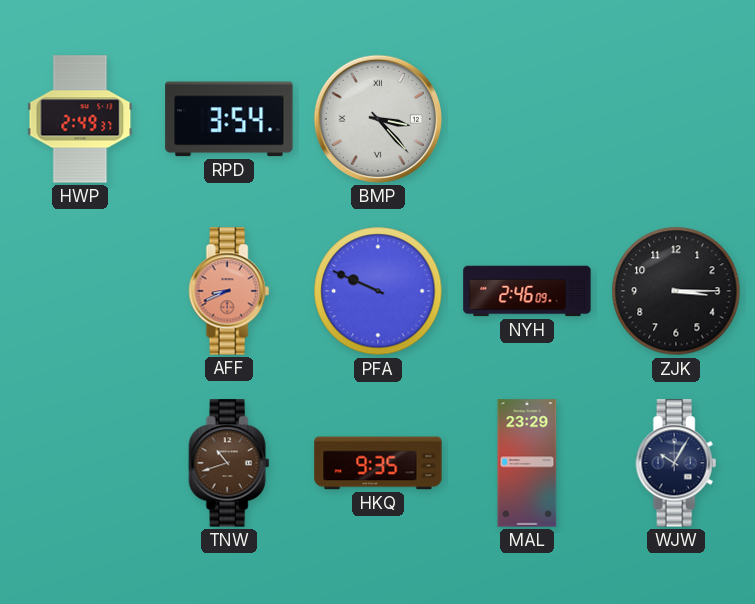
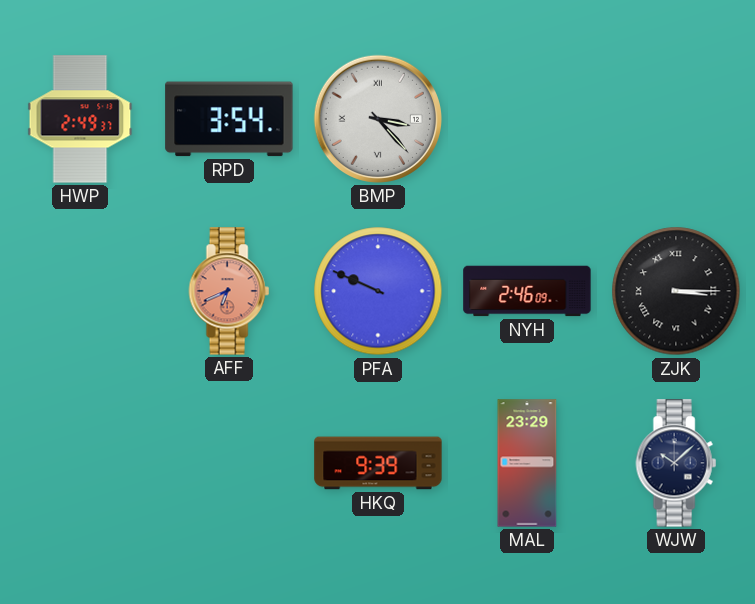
AFF: 8:41 -> 6:41
ZJK numerals: Arabic -> Roman
TNW: 10:42 -> none
HKQ: 9:35 -> 9:39
WJW: 10:05 -> 10:08
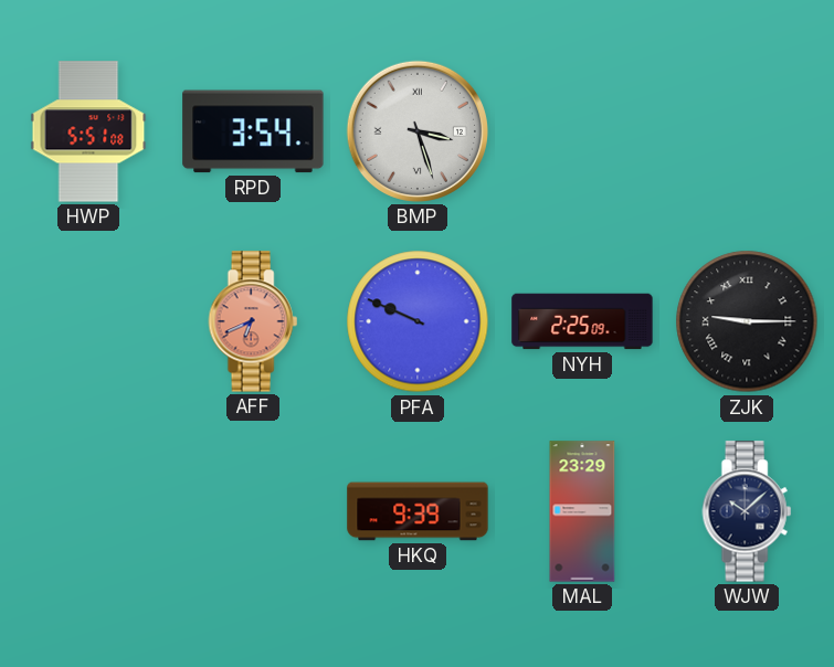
HWP: 2:49 -> 5:51
BMP: 3:23 -> 3:27
NYH: 2:46 -> 2:25
ZJK: 3:15 -> 9:15
